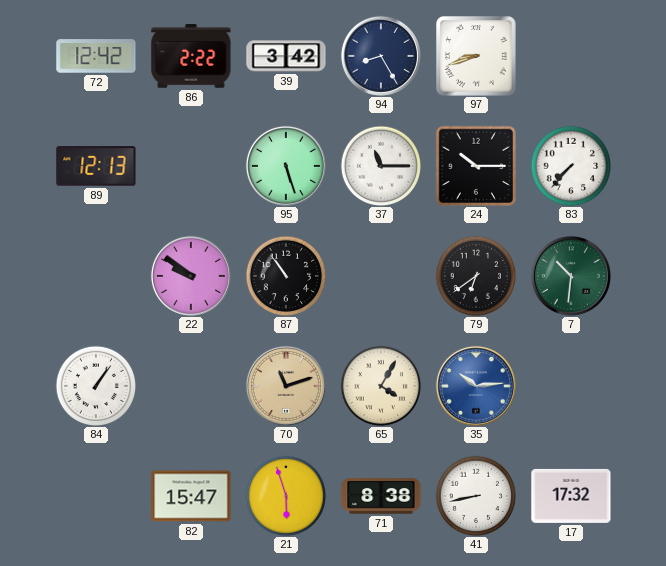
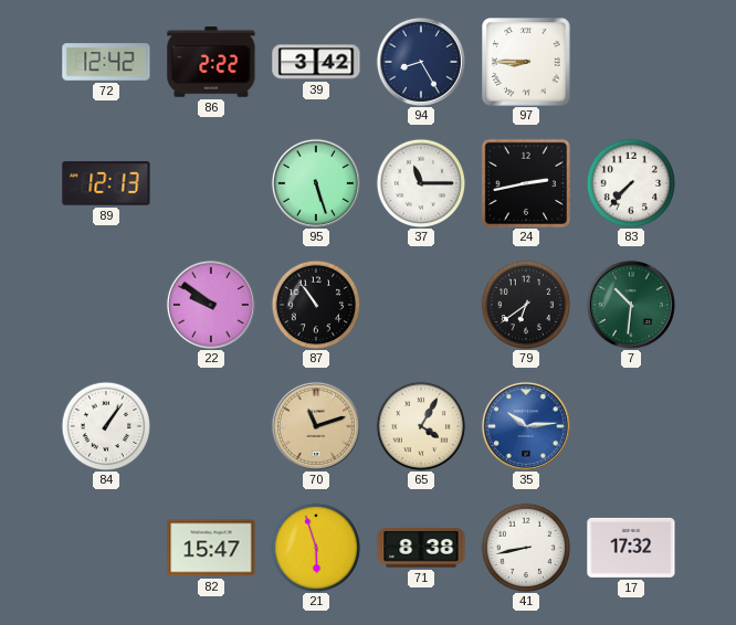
97: 8:42 -> 8:45
24: 10:15 -> 2:43
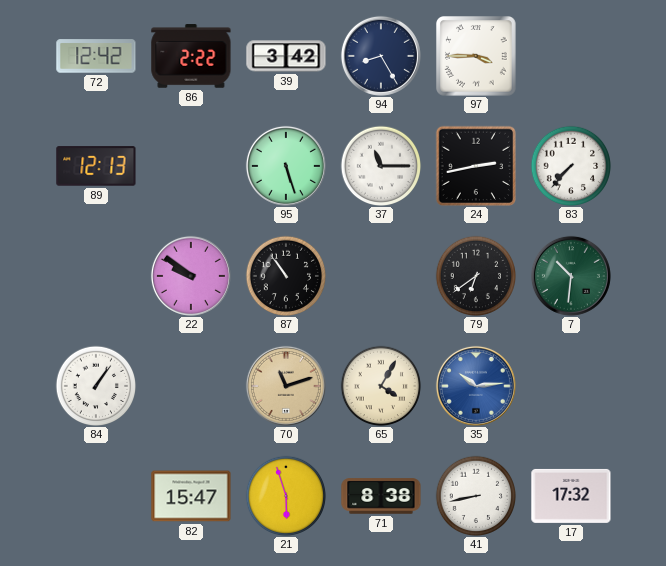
97: 8:45 -> 3:45
